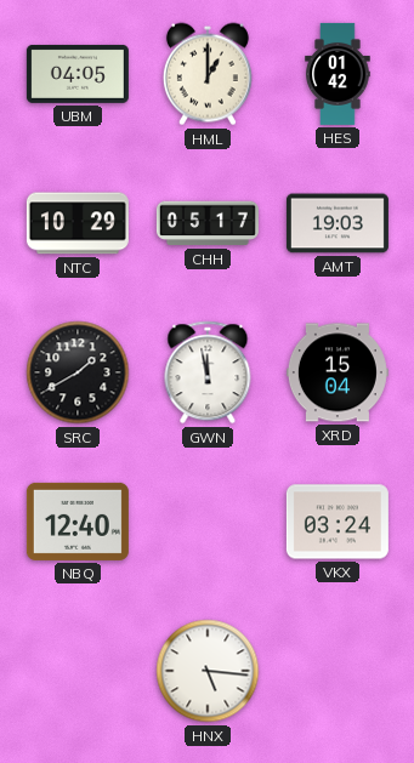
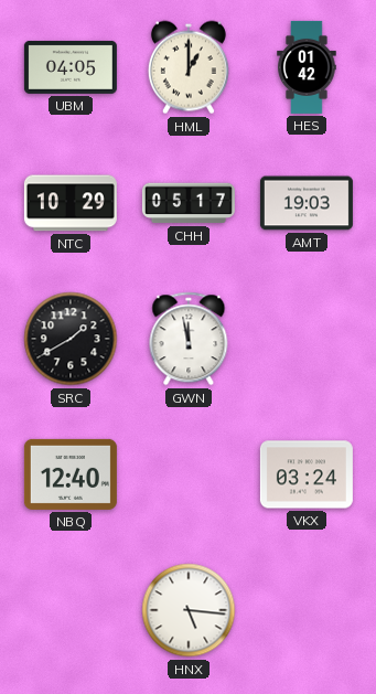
XRD: 15:04 -> none
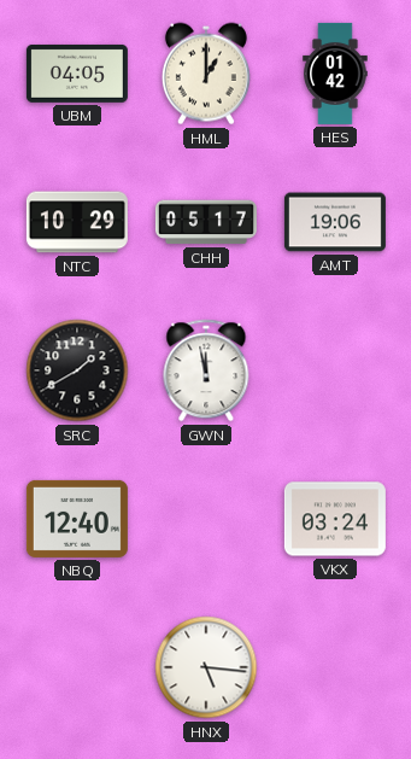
AMT: 19:03 -> 19:06
